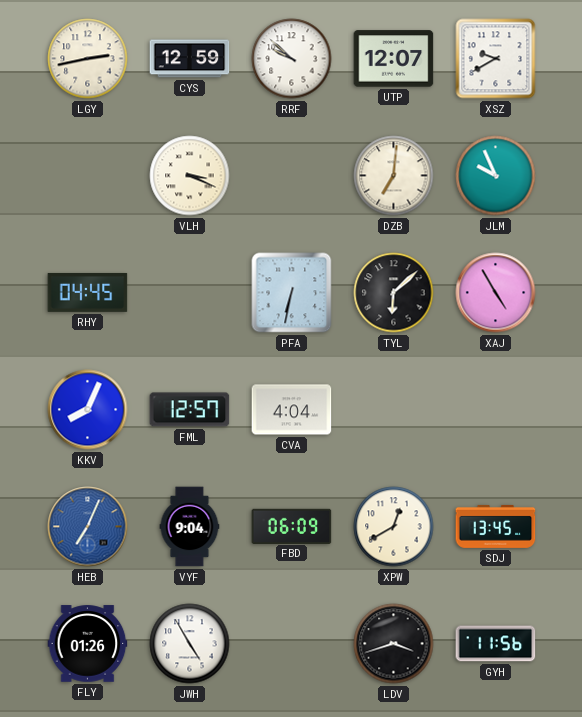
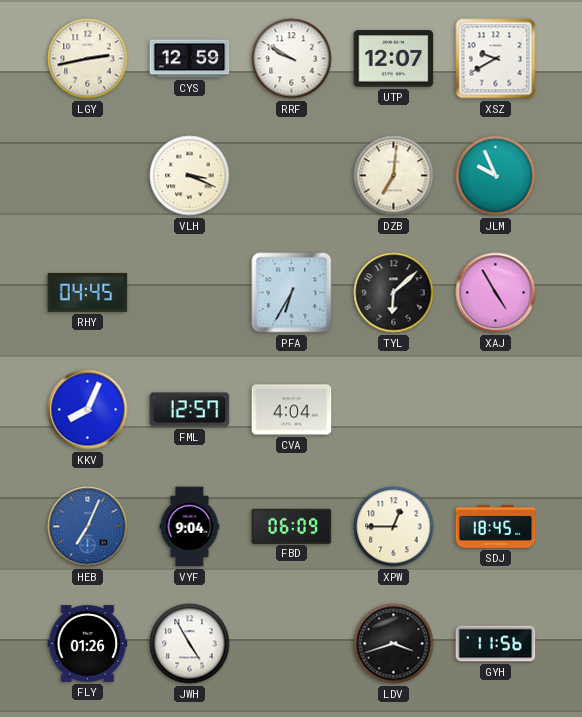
RRF: 9:52 -> 9:50
PFA: 6:32 -> 6:35
XPW: 12:40 -> 12:45
SDJ: 13:45 -> 18:45
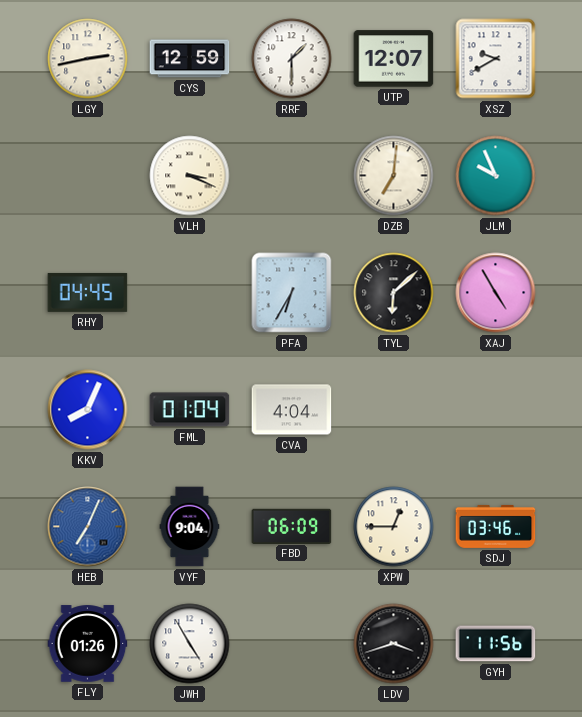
RRF: 9:50 -> 1:30
FML: 12:57 -> 01:04
SDJ: 18:45 -> 03:46
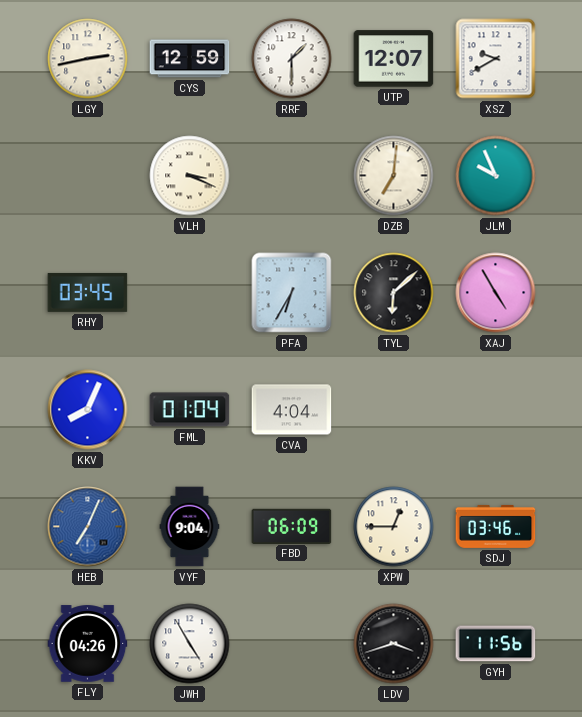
RHY: 04:45 -> 03:45
FLY: 01:26 -> 04:26
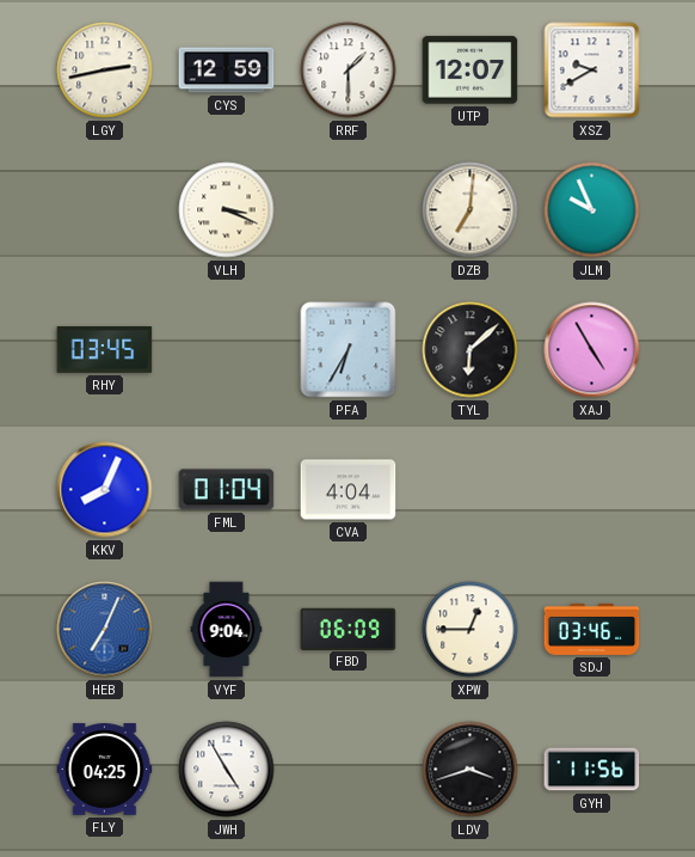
FLY: 04:26 -> 04:25
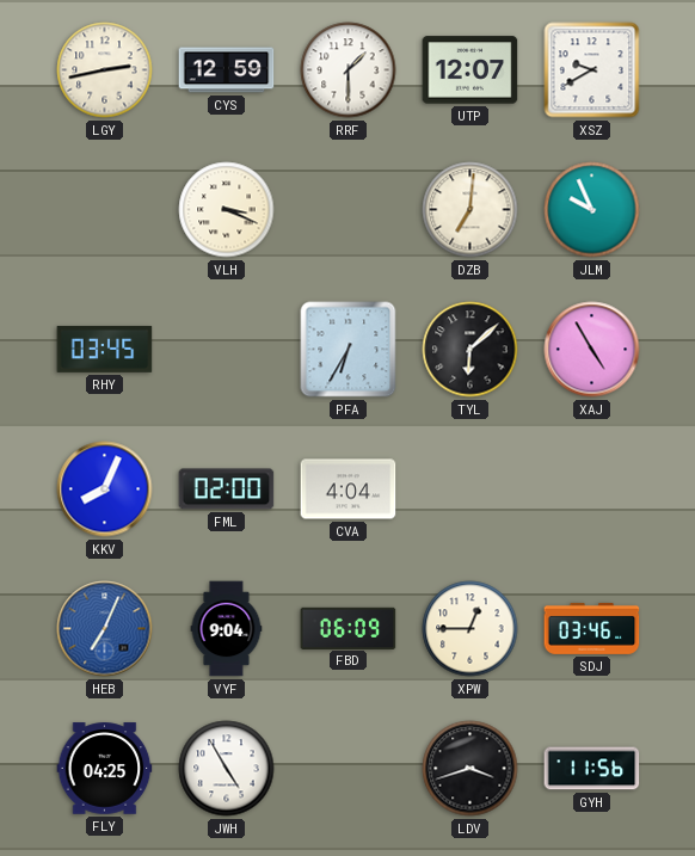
FML: 01:04 -> 02:00
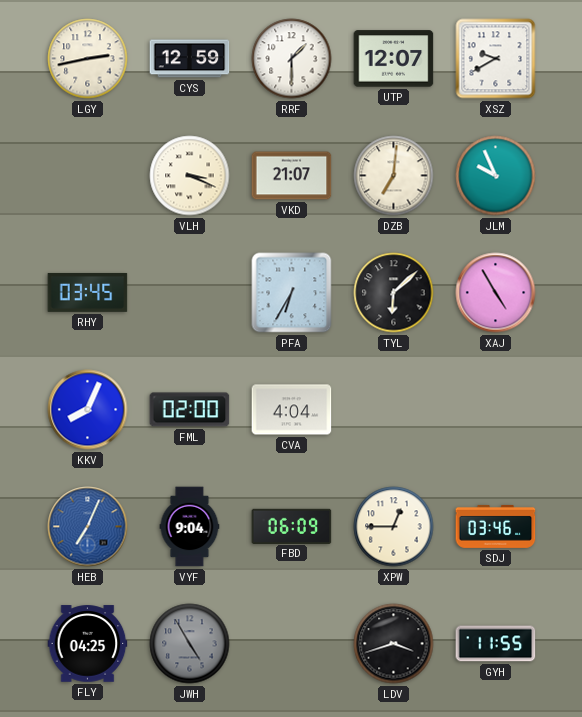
VKD: none -> 21:07
JWH dial: white -> grey
GYH: 11:56 -> 11:55
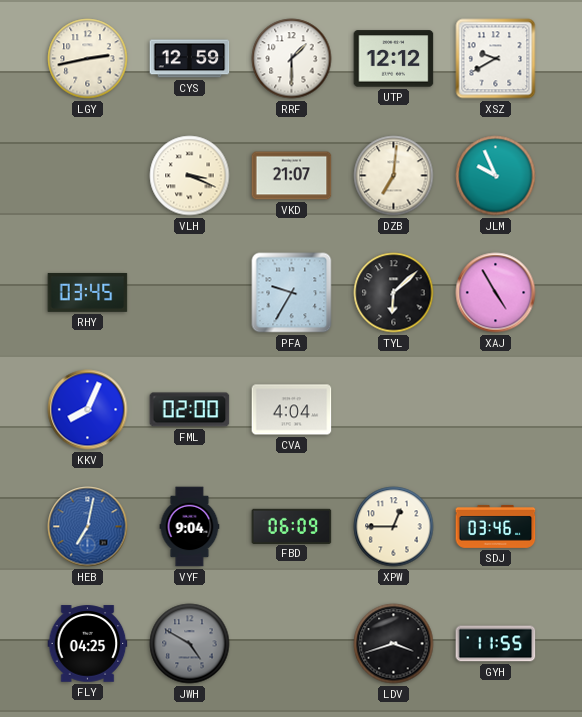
UTP: 12:07 -> 12:12
PFA: 6:35 -> 9:35
HEB: 7:04 -> 7:02
JWH: 4:55 -> 4:50
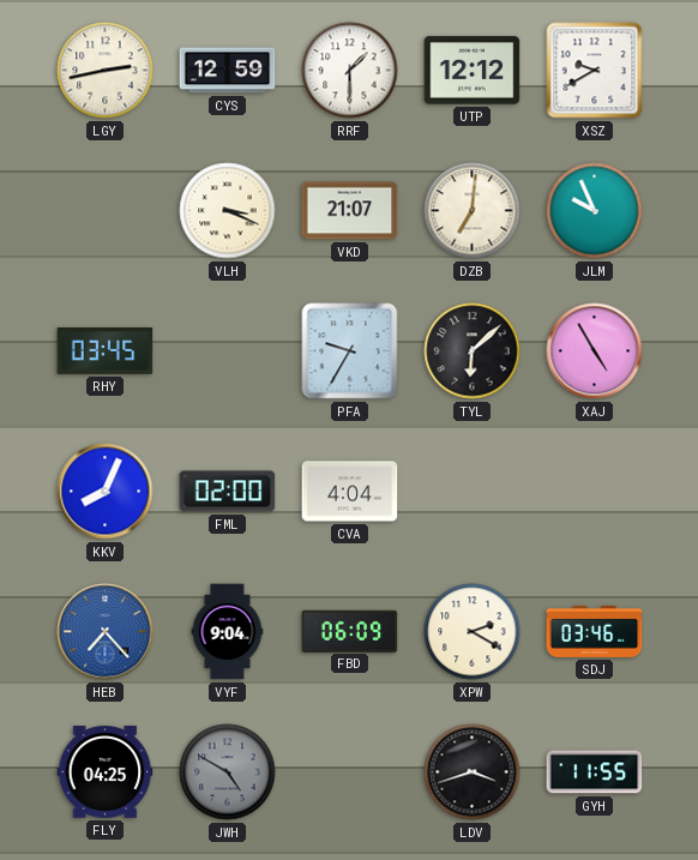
HEB: 7:02 -> 7:23
XPW: 12:45 -> 2:20
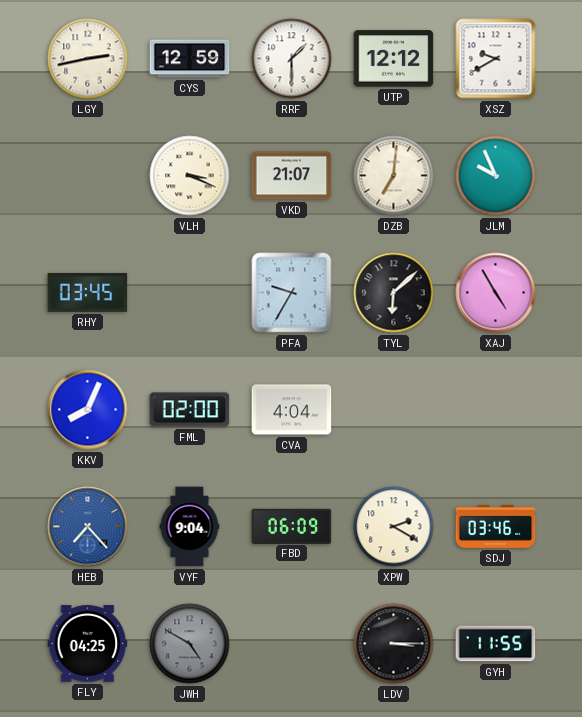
LDV: 3:42 -> 3:15
